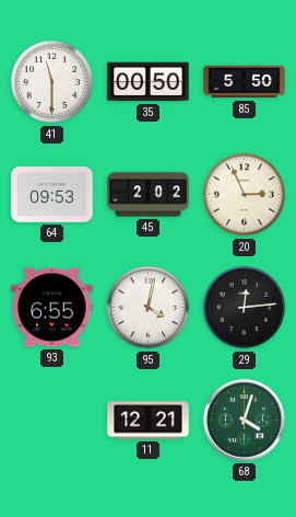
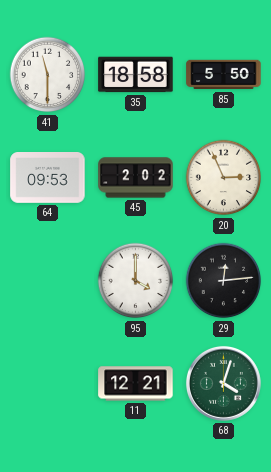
35: 00:50 -> 18:58
93: 6:55 -> none
95: 4:02 -> 4:00
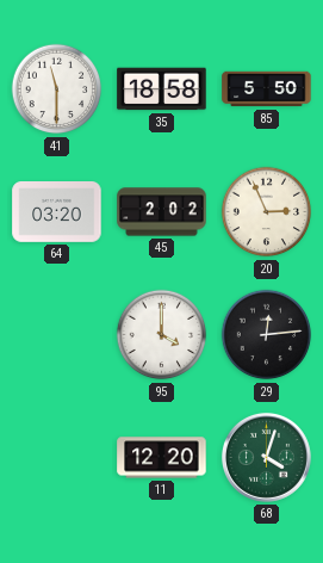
64: 09:53 -> 03:20
11: 12:21 -> 12:20
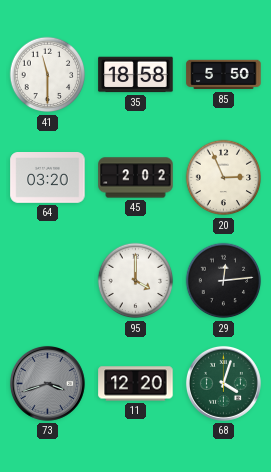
73: none -> 3:42
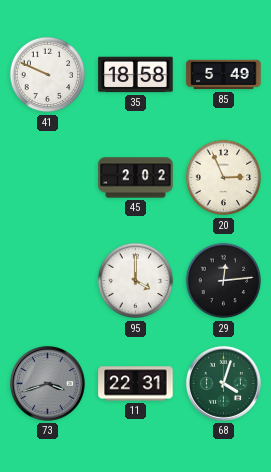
41: 11:30 -> 9:49
85: 5:50 -> 5:49
64: 03:20 -> none
11: 12:20 -> 22:31
